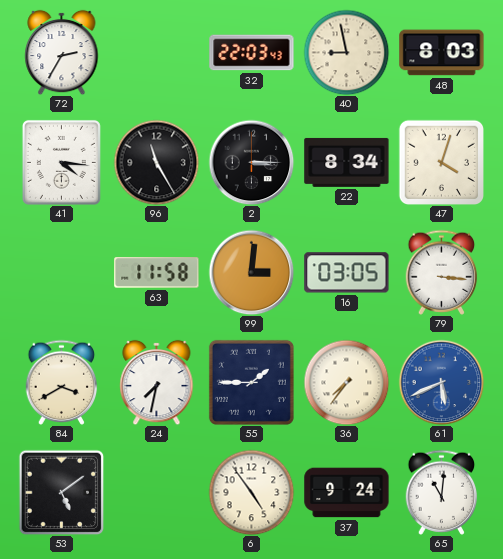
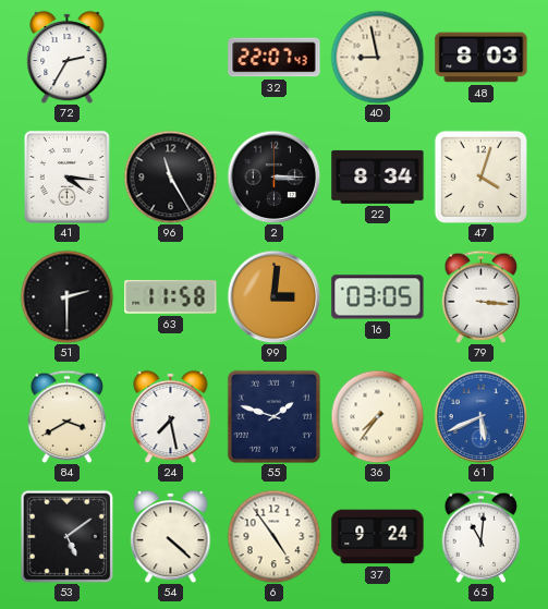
32: 22:03 -> 22:07
51: none -> 2:30
24: 7:32 -> 7:28
55: 1:45 -> 1:48
54: none -> 4:22
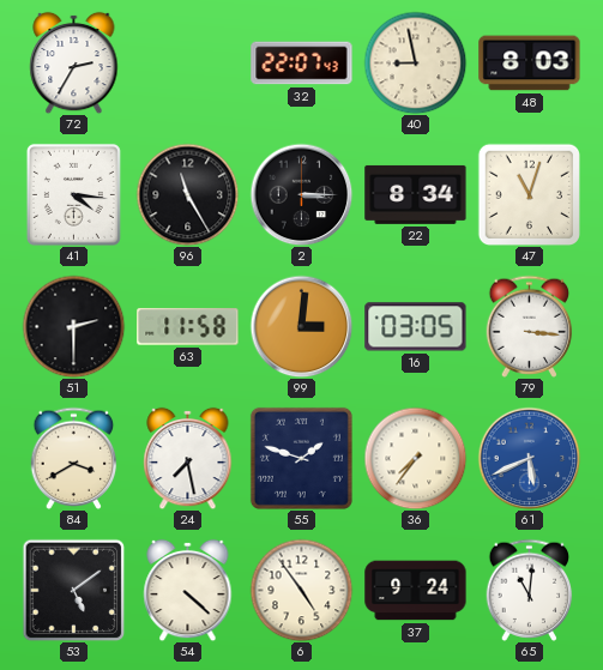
47: 4:03 -> 11:03
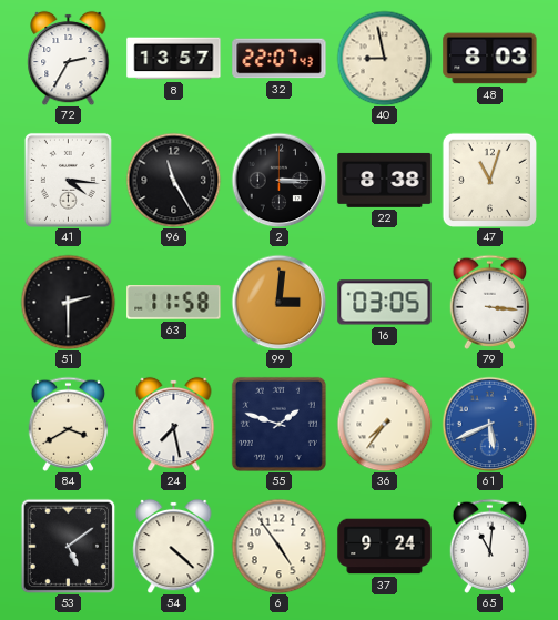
8: none -> 13:57
22: 8:34 -> 8:38
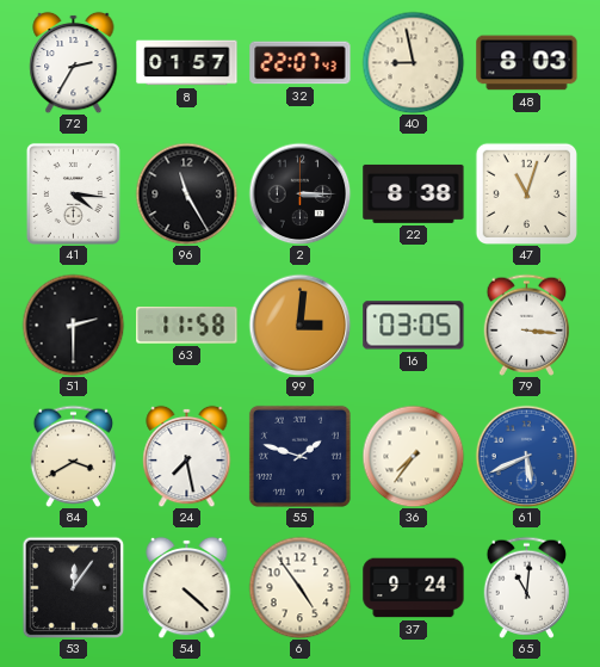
8: 13:57 -> 01:57
53: 5:09 -> 12:06
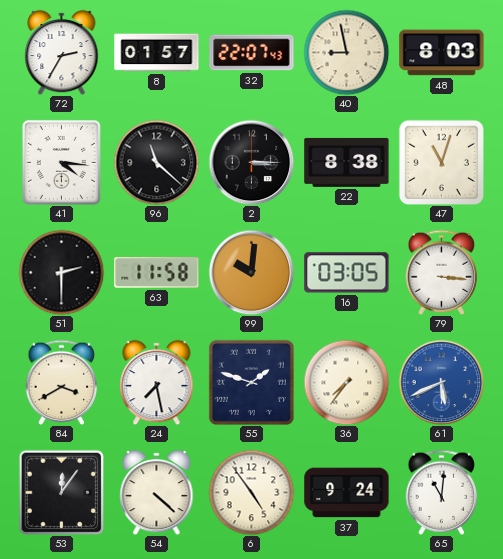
96: 11:25 -> 11:22
99: 3:01 -> 10:01
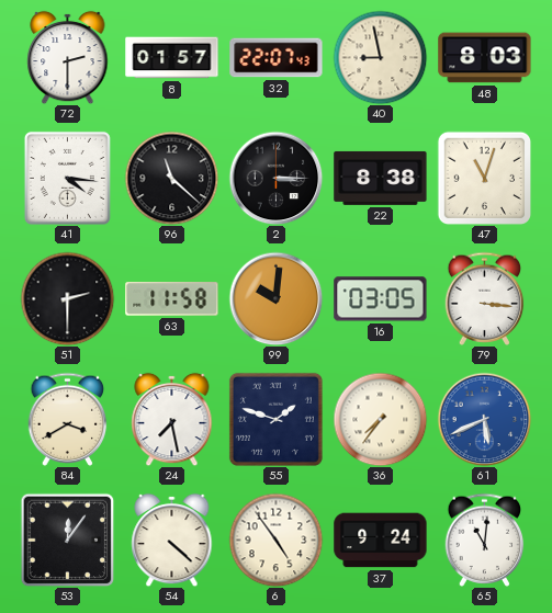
72: 2:35 -> 2:30
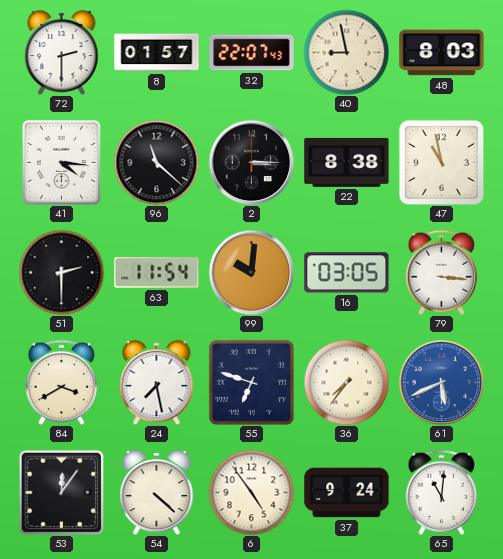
47: 11:03 -> 10:58
63: 11:58 -> 11:54
55: 1:48 -> 6:48
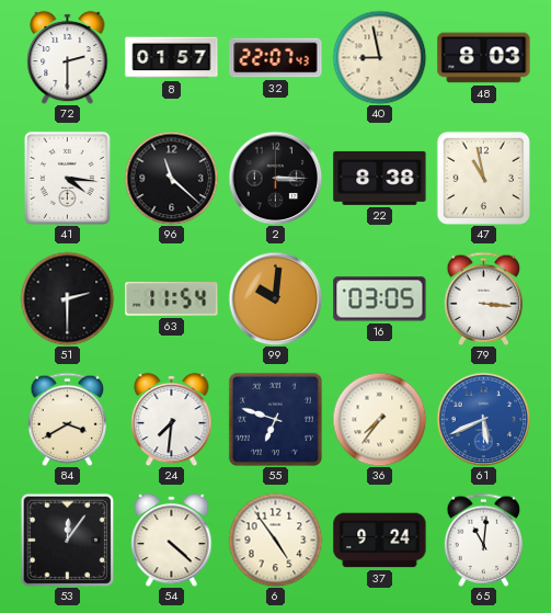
24: 7:28 -> 7:31
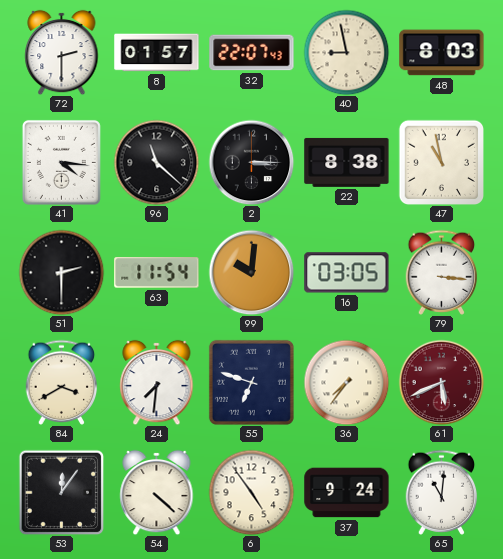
61 dial: blue -> burgundy
